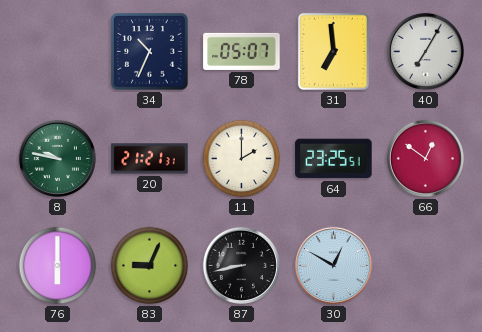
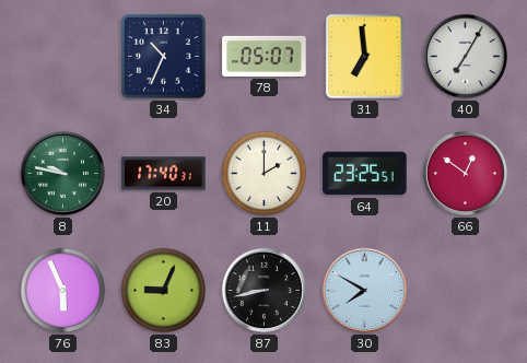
20: 21:21 -> 17:40
76: 6:00 -> 5:56
30: 12:50 -> 7:50
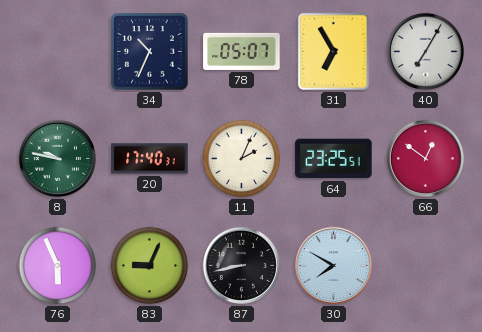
31: 6:59 -> 6:55
11: 2:00 -> 2:04
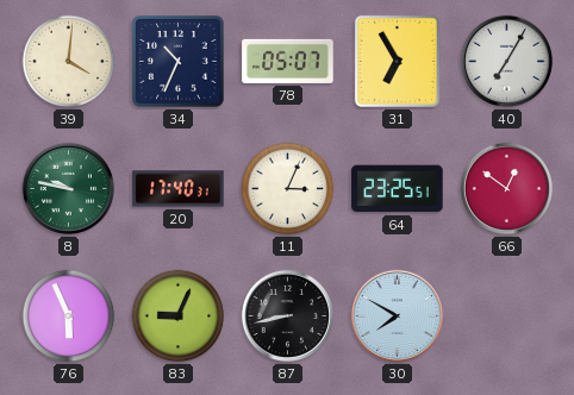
39: none -> 4:01
11: 2:04 -> 3:04
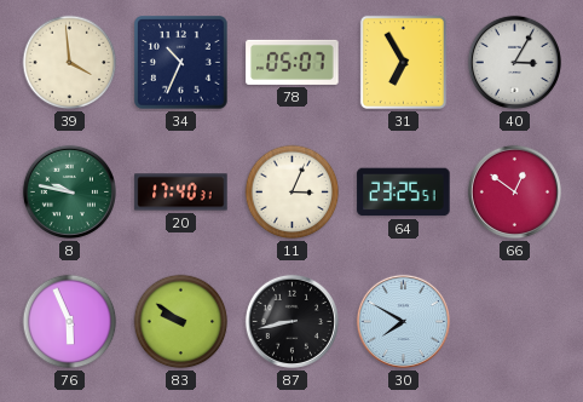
39: 4:01 -> 3:59
40: 7:05 -> 3:05
83: 9:04 -> 9:51
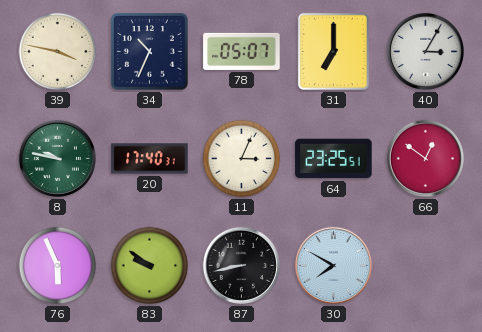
39: 3:59 -> 3:47
31: 6:55 -> 7:00
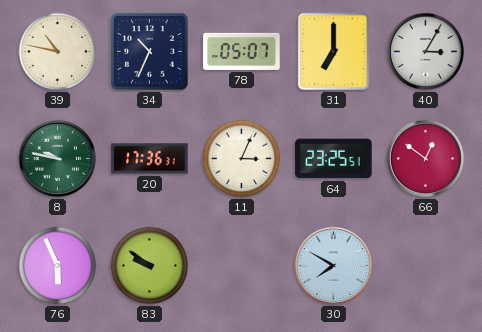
39: 3:47 -> 10:47
20: 17:40 -> 17:36
87: 8:43 -> none
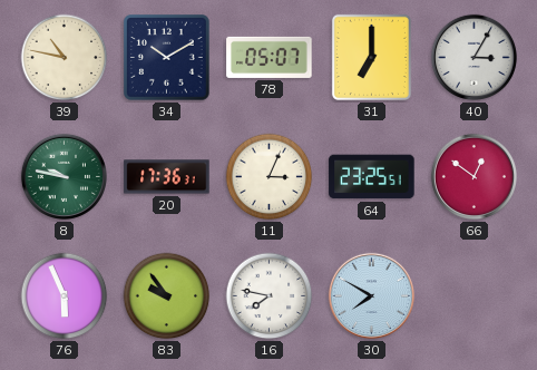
34: 10:34 -> 10:10
83: 9:51 -> 9:54
16: none -> 7:47
